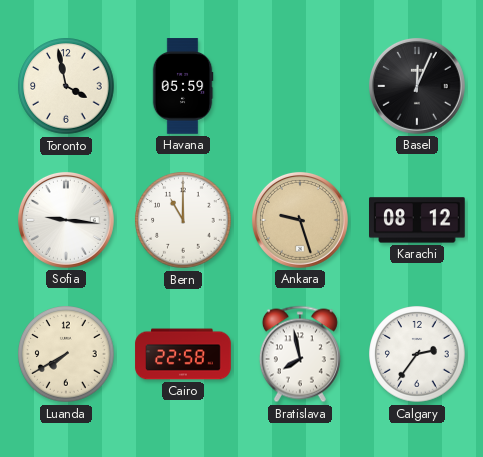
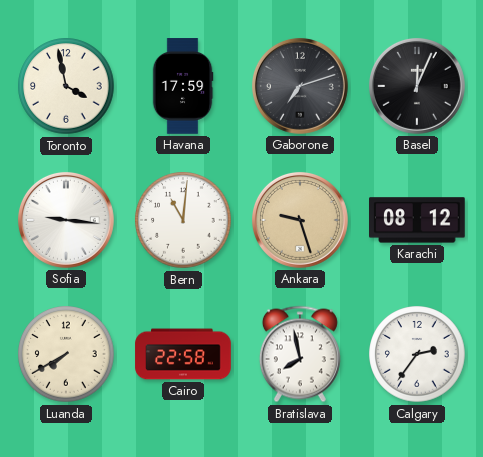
Havana: 05:59 -> 17:59
Gaborone: none -> 7:12
Bern: 11:00 -> 11:01
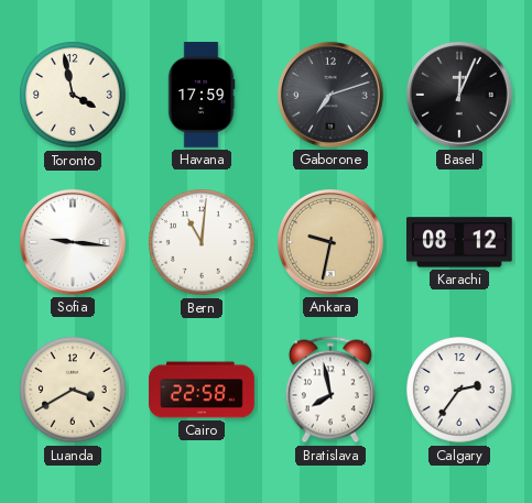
Ankara: 9:27 -> 9:32
Luanda: 7:40 -> 3:40
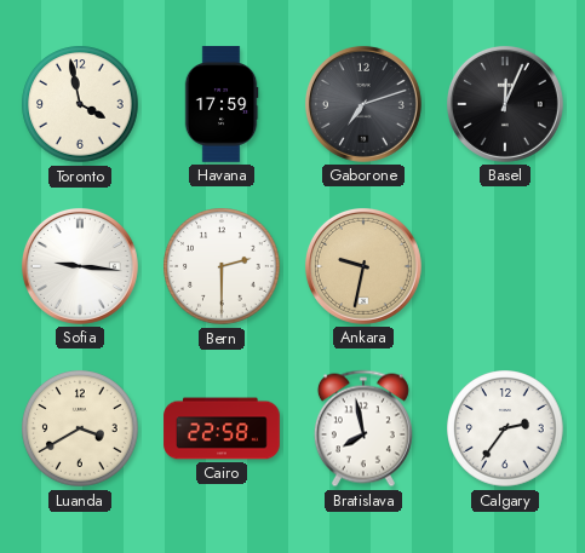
Bern: 11:01 -> 2:30
Karachi: 08:12 -> none
